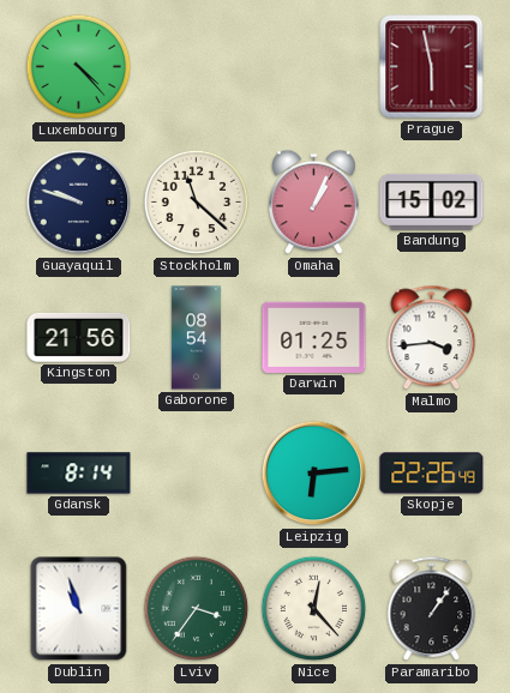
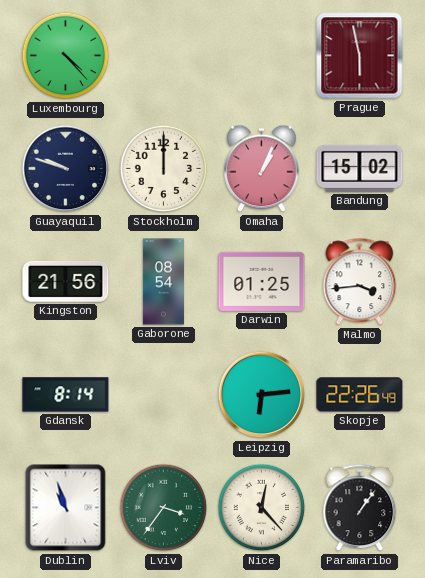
Stockholm: 11:22 -> 12:00
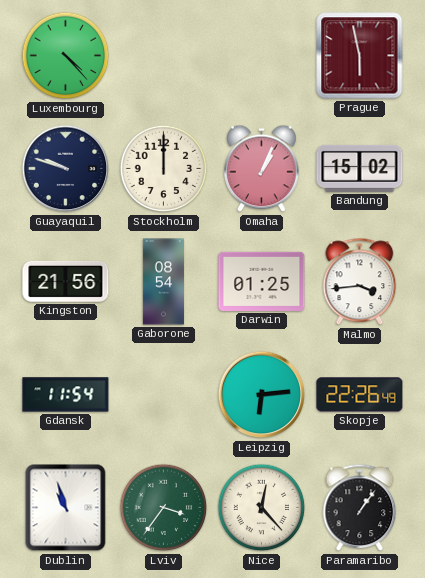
Gdansk: 8:14 -> 11:54
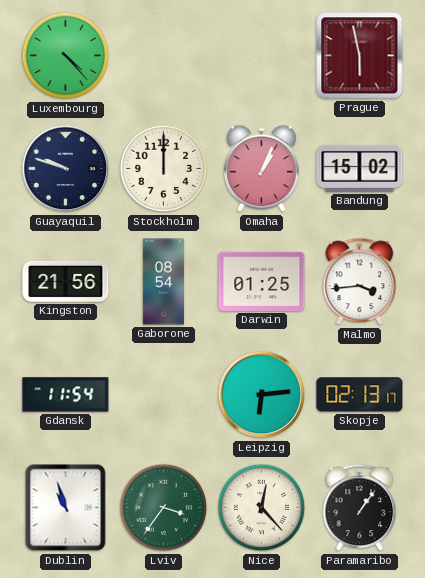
Skopje: 22:26 -> 02:13
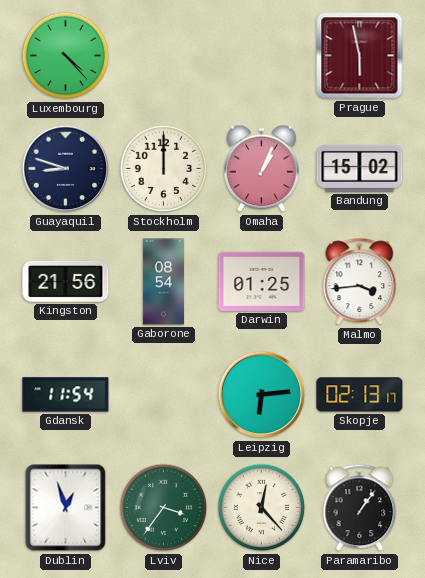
Guayaquil: 9:48 -> 8:48
Dublin: 10:57 -> 12:57
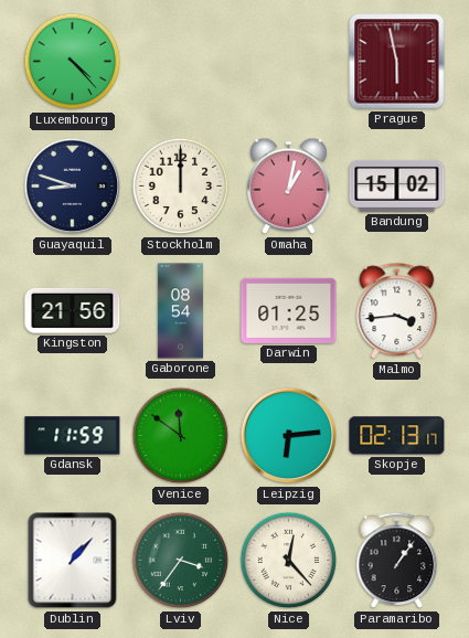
Omaha: 1:04 -> 1:02
Gdansk: 11:54 -> 11:59
Venice: none -> 11:51
Dublin: 12:57 -> 1:07
